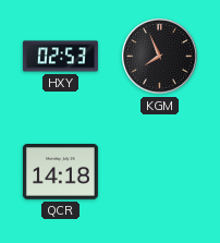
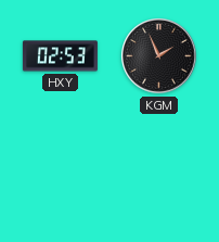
KGM: 7:56 -> 1:56
QCR: 14:18 -> none
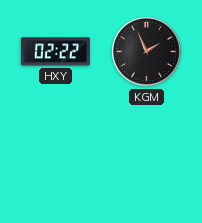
HXY: 02:53 -> 02:22
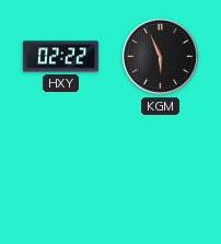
KGM: 1:56 -> 5:56
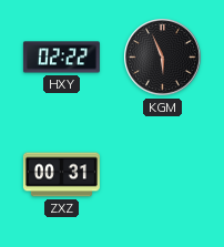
ZXZ: none -> 00:31
